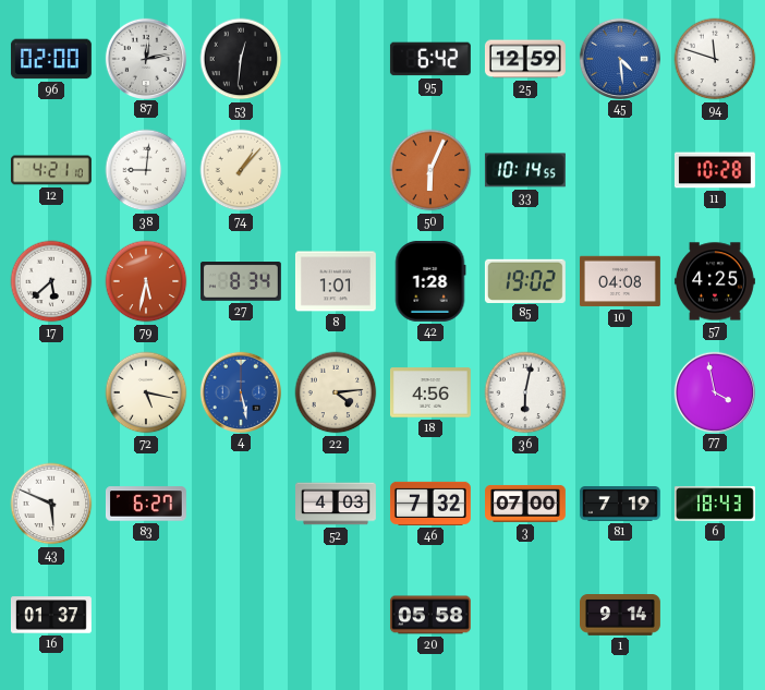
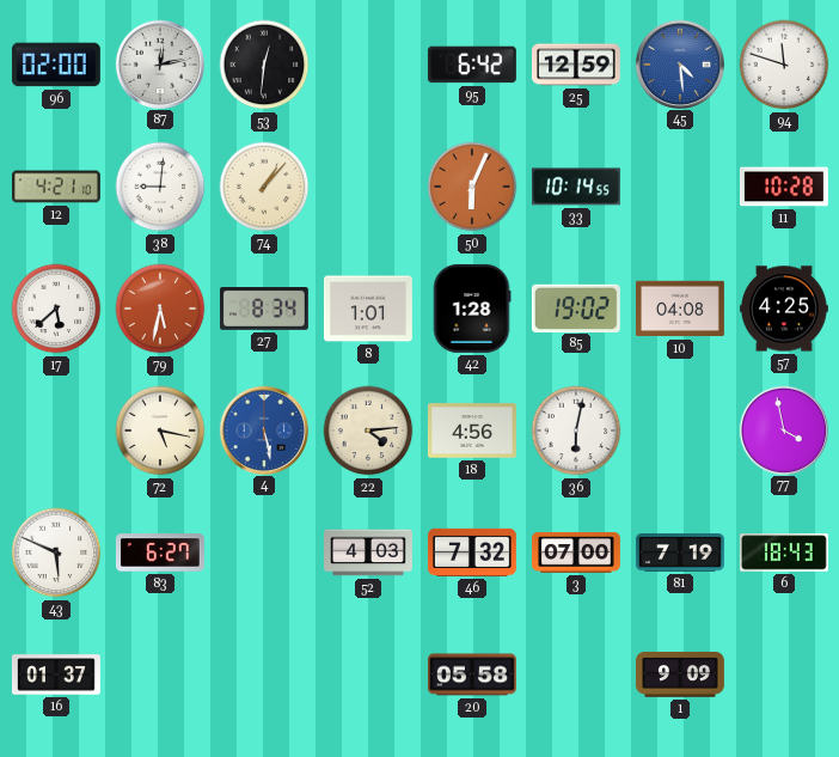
1: 9:14 -> 9:09
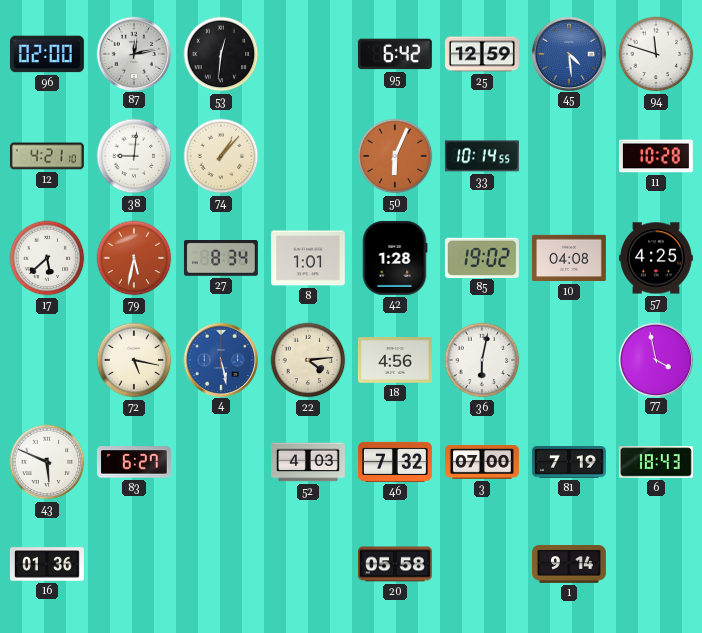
16: 01:37 -> 01:36
1: 9:09 -> 9:14
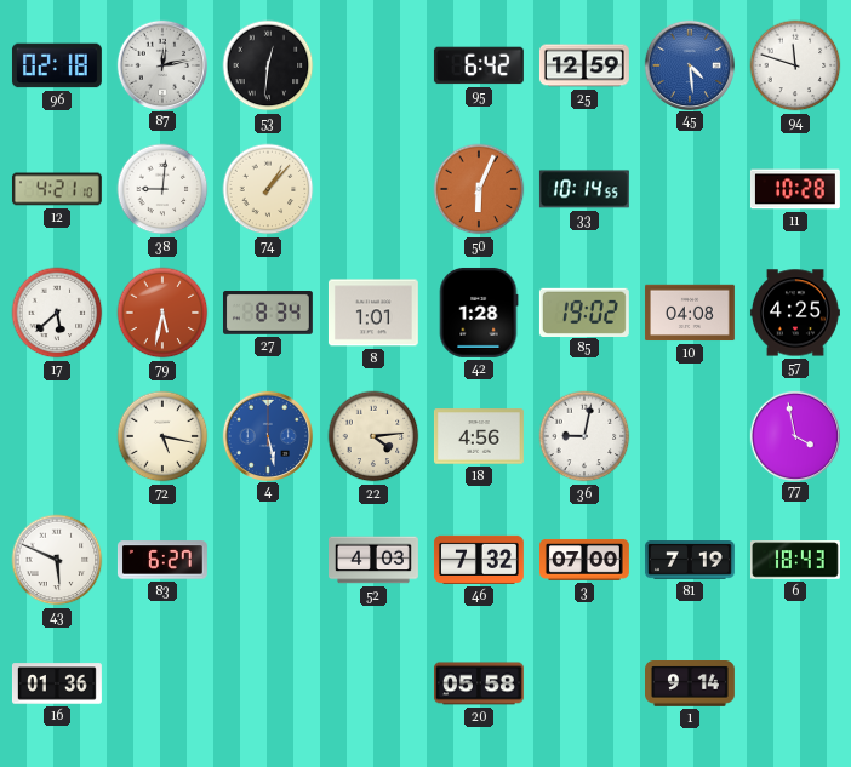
96: 02:00 -> 02:18
36: 6:02 -> 9:02
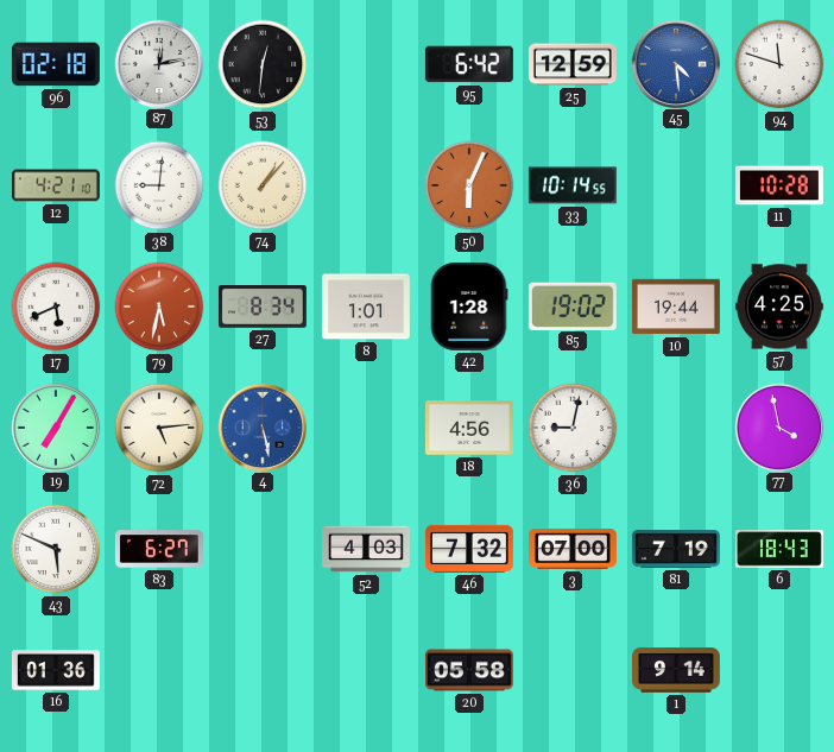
17: 5:38 -> 5:41
10: 04:08 -> 19:44
19: none -> 7:05
72: 5:17 -> 5:14
22: 4:14 -> none
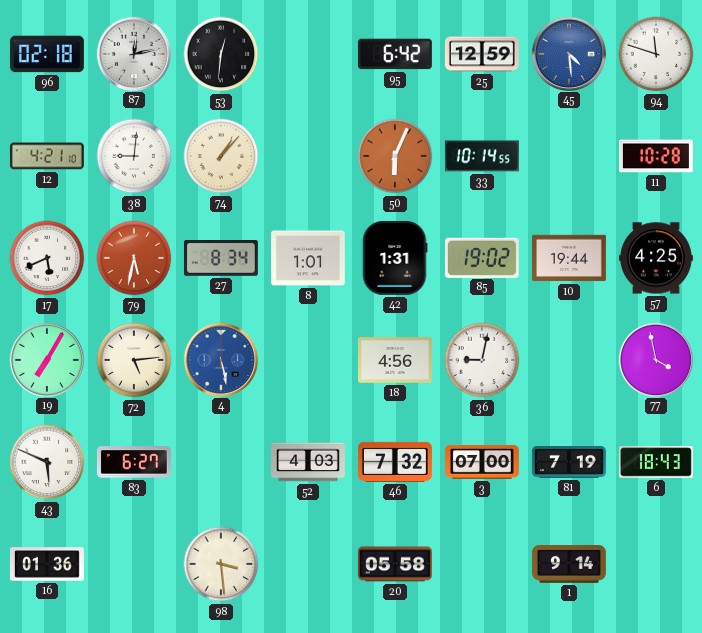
42: 1:28 -> 1:31
98: none -> 3:29
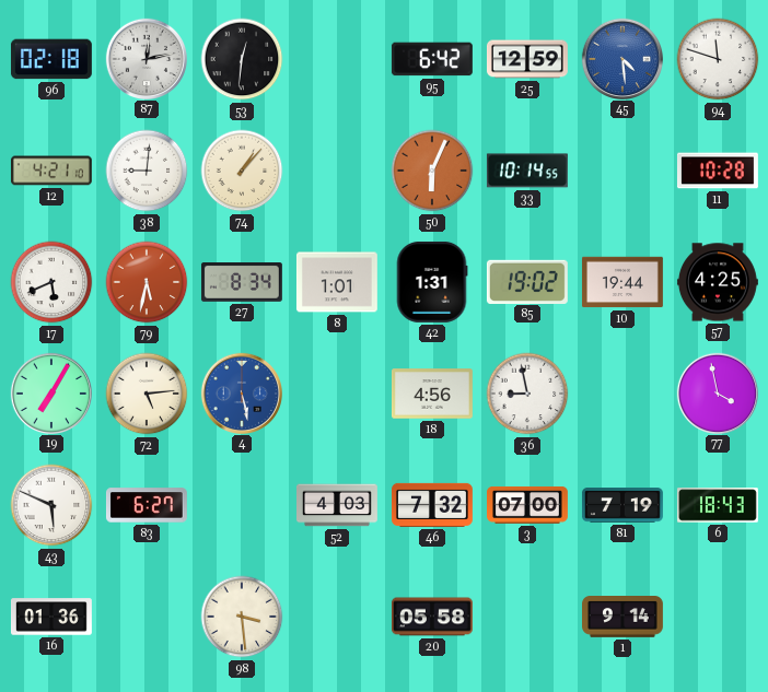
36: 9:02 -> 8:58
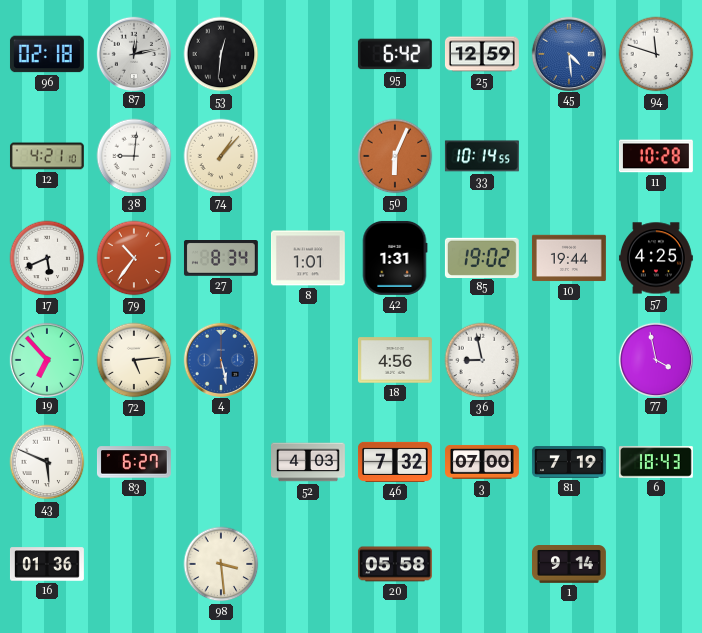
79: 5:32 -> 10:36
19: 7:05 -> 6:53
